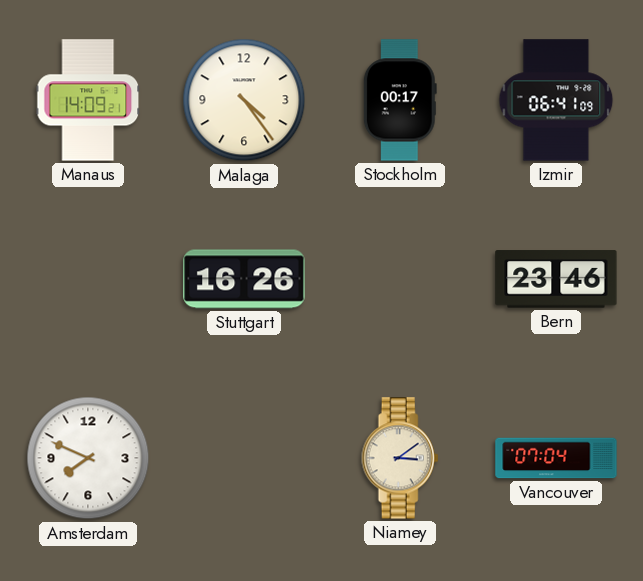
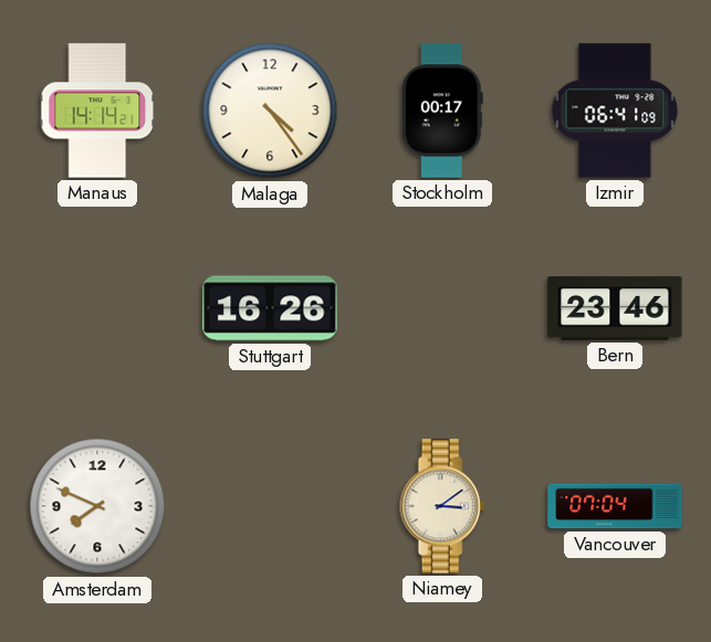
Manaus: 14:09 -> 14:14
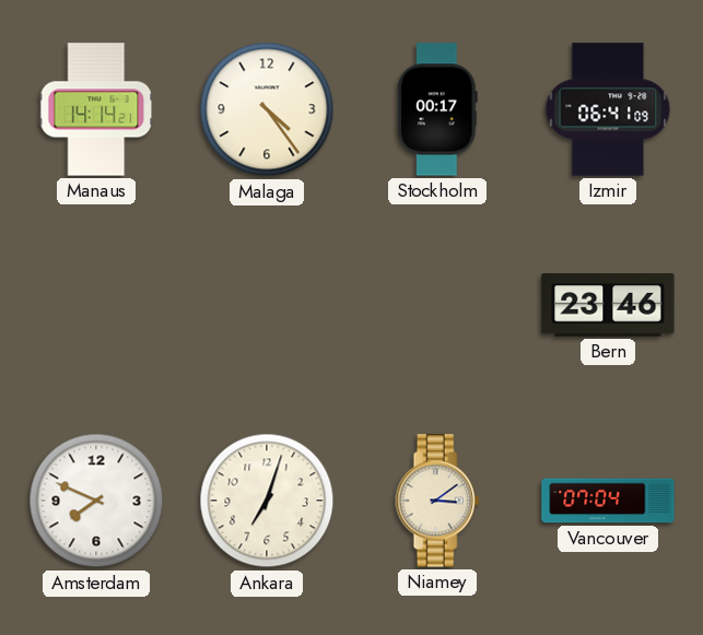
Stuttgart: 16:26 -> none
Ankara: none -> 7:03
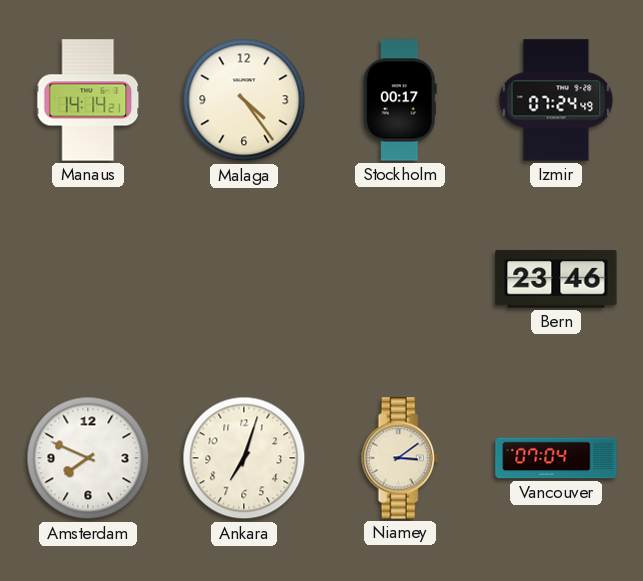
Izmir: 06:41 -> 07:24
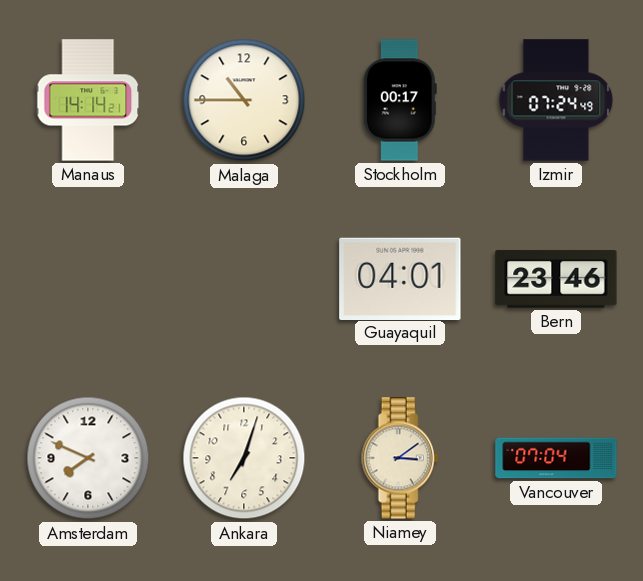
Malaga: 4:24 -> 10:45
Guayaquil: none -> 04:01
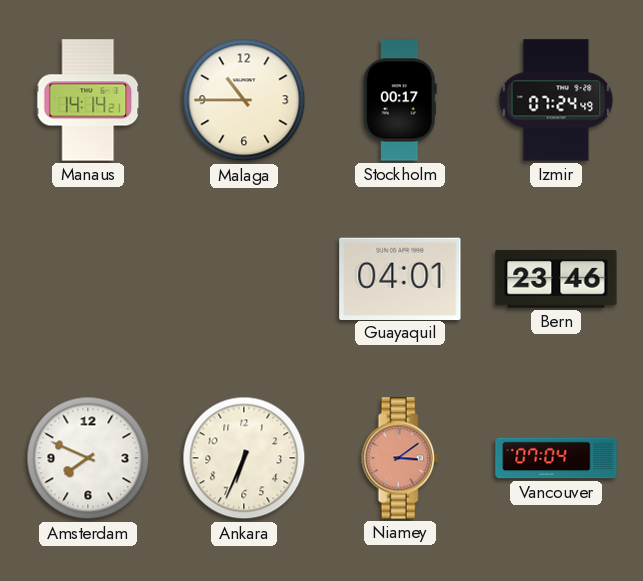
Ankara: 7:03 -> 6:34
Niamey dial: cream -> salmon
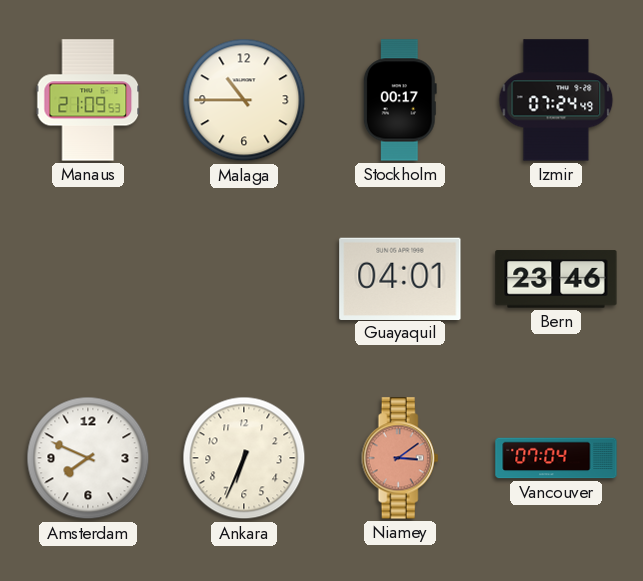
Manaus: 14:14 -> 21:09
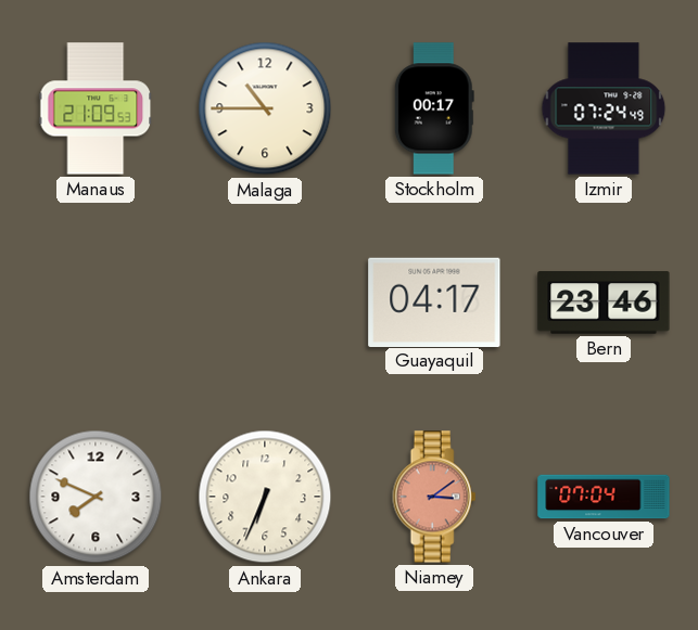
Guayaquil: 04:01 -> 04:17
